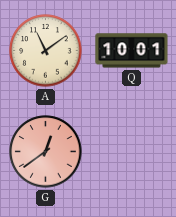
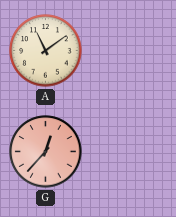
Q: 10:01 -> none
G: 12:39 -> 12:37
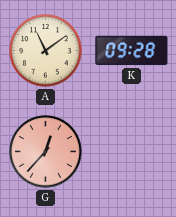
K: none -> 09:28
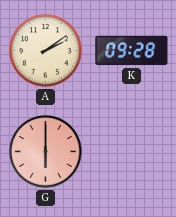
A: 11:09 -> 2:09
G: 12:37 -> 6:00
